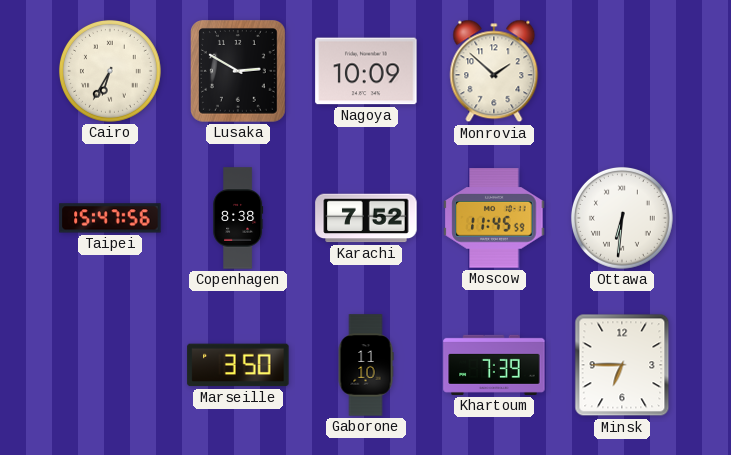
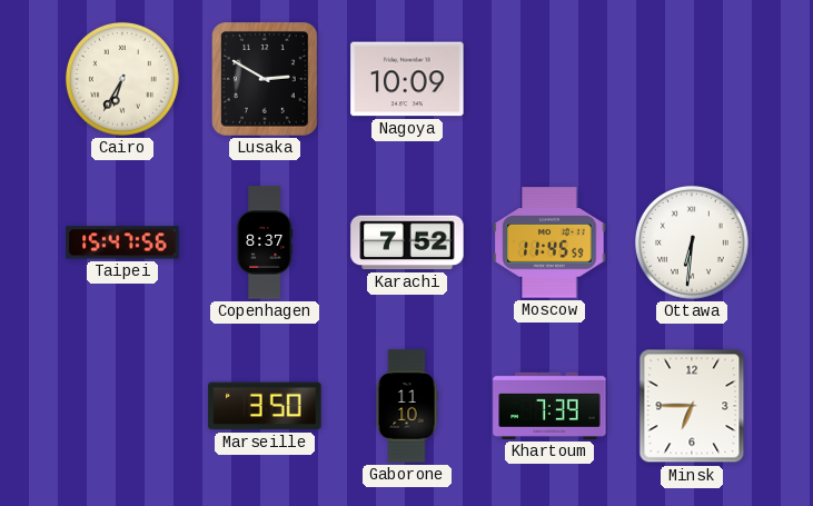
Monrovia: 1:52 -> none
Copenhagen: 8:38 -> 8:37
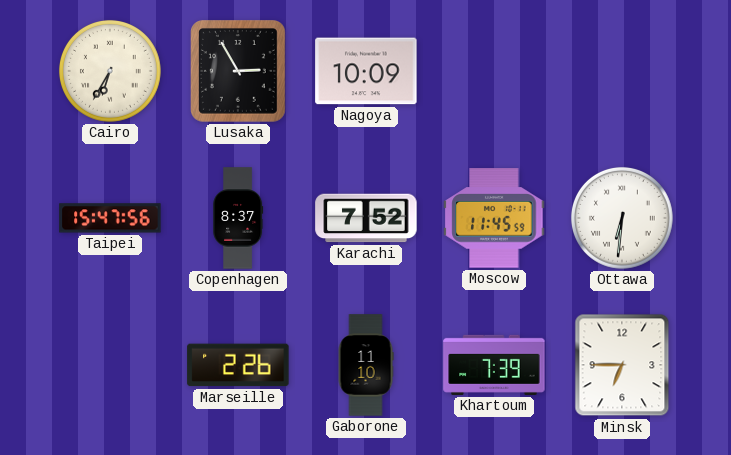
Lusaka: 2:50 -> 2:55
Marseille: 3:50 -> 2:26
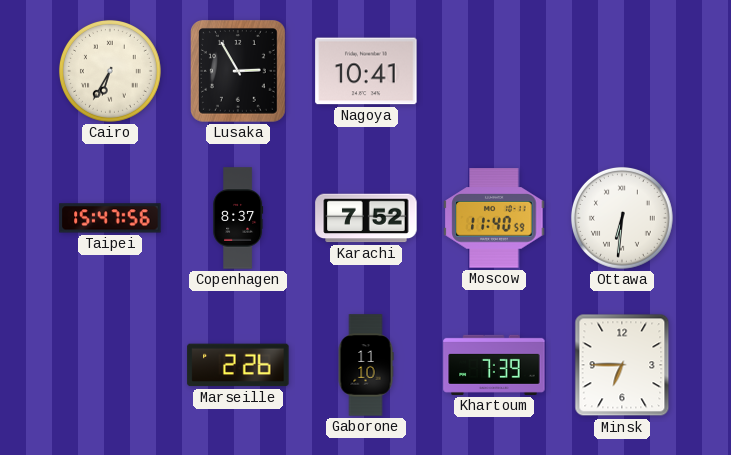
Nagoya: 10:09 -> 10:41
Moscow: 11:45 -> 11:40
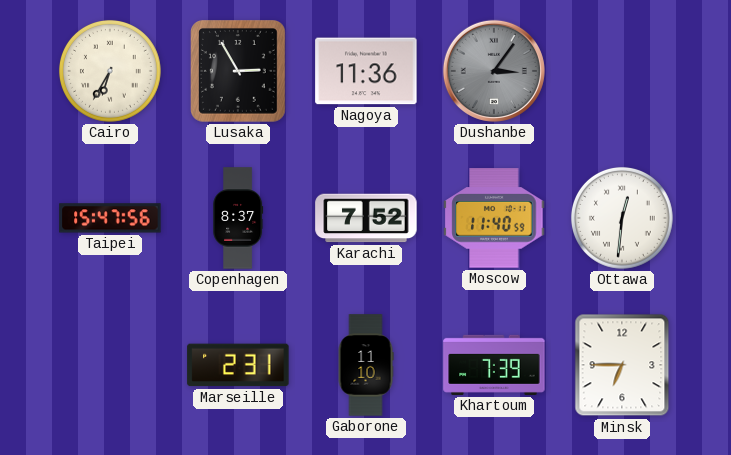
Nagoya: 10:41 -> 11:36
Dushanbe: none -> 3:06
Ottawa: 6:31 -> 12:31
Marseille: 2:26 -> 2:31
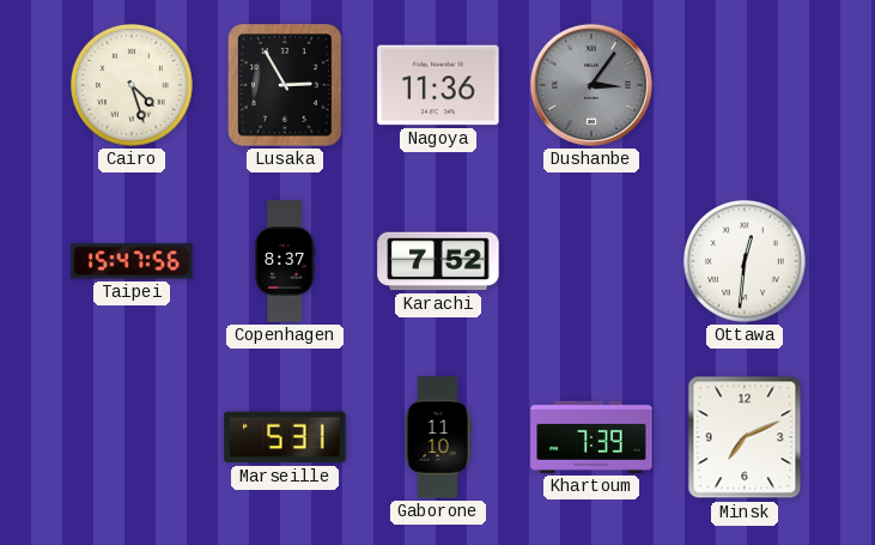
Cairo: 6:35 -> 4:27
Moscow: 11:40 -> none
Marseille: 2:31 -> 5:31
Minsk: 6:45 -> 7:11
